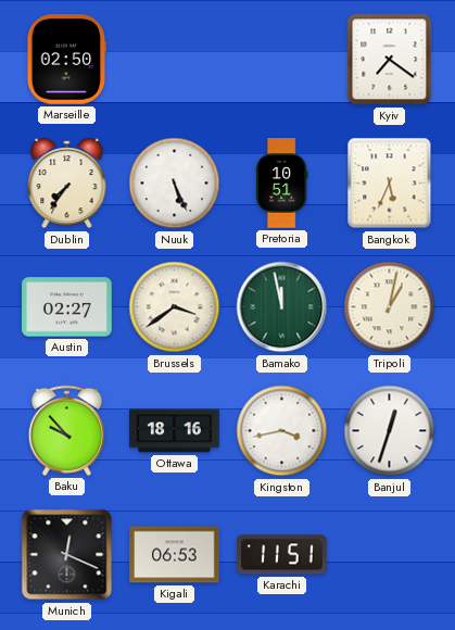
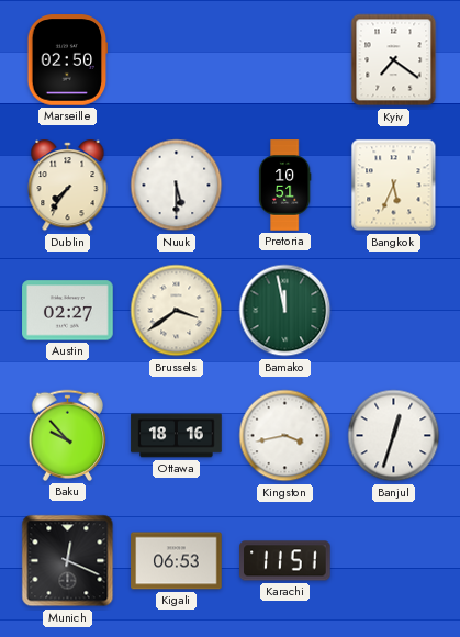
Nuuk: 5:26 -> 5:30
Tripoli: 1:02 -> none
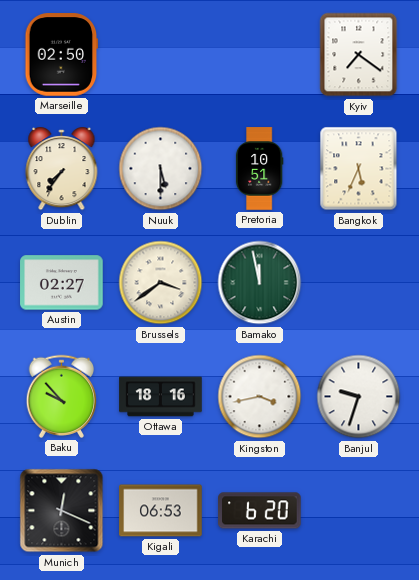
Banjul: 12:33 -> 9:33
Karachi: 11:51 -> 6:20
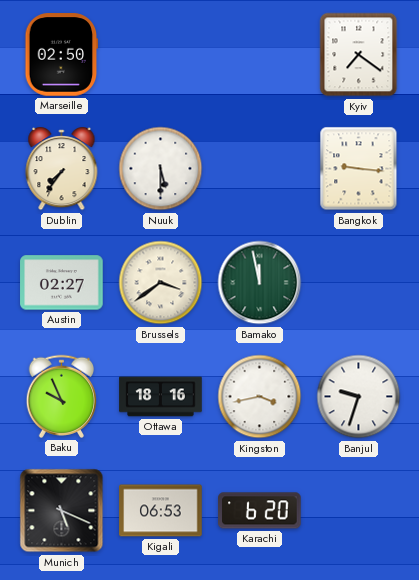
Pretoria: 10:51 -> none
Bangkok: 5:34 -> 9:16
Baku: 9:53 -> 9:56
Munich: 12:19 -> 5:19
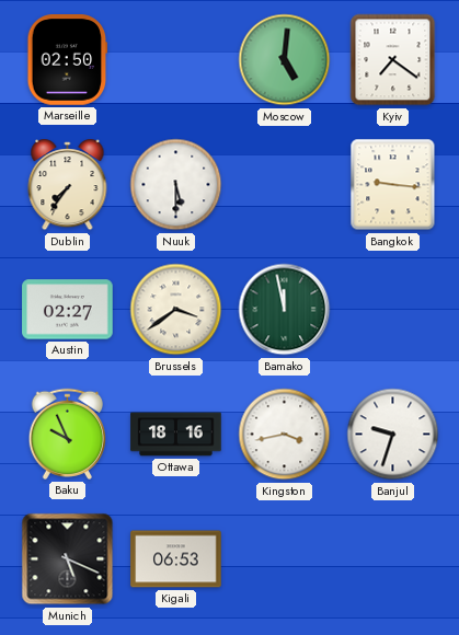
Moscow: none -> 5:01
Karachi: 6:20 -> none
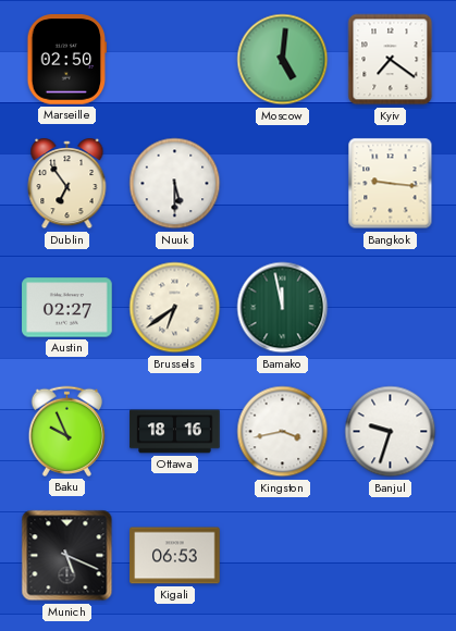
Dublin: 7:36 -> 6:54
Brussels: 3:39 -> 6:39
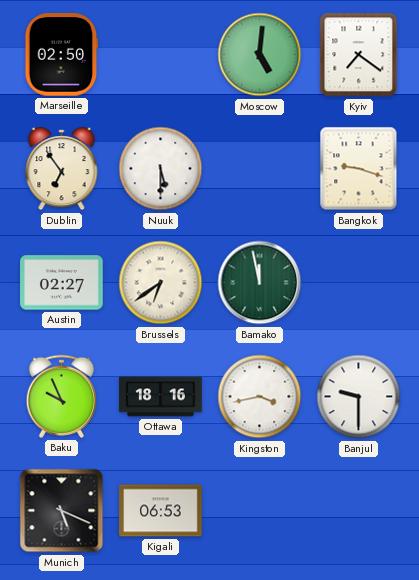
Bangkok: 9:16 -> 9:18
Banjul: 9:33 -> 9:30
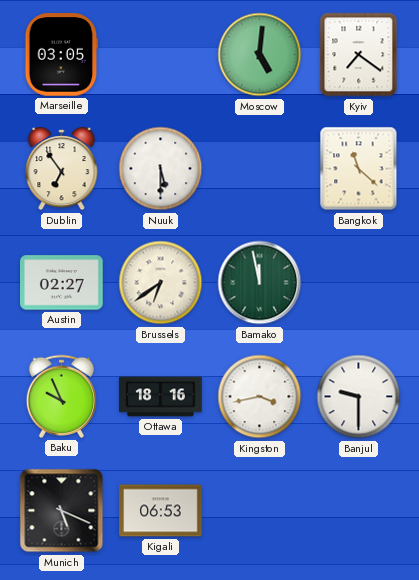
Marseille: 02:50 -> 03:05
Bangkok: 9:18 -> 11:22
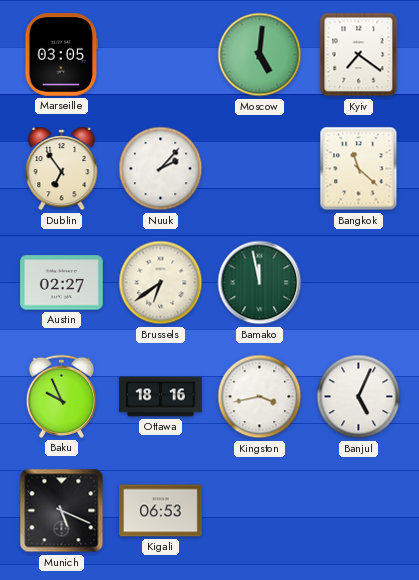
Nuuk: 5:30 -> 2:07
Banjul: 9:30 -> 5:04
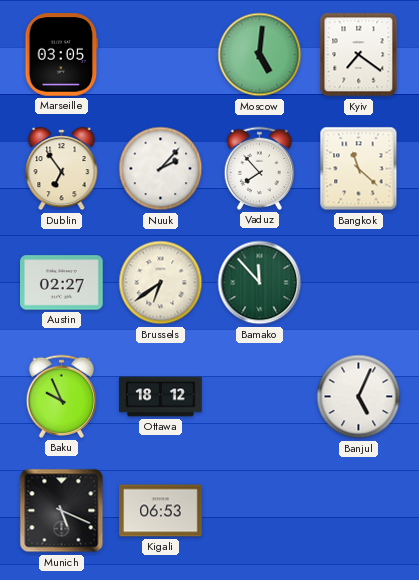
Vaduz: none -> 7:53
Bamako: 11:58 -> 11:53
Ottawa: 18:16 -> 18:12
Kingston: 3:43 -> none
